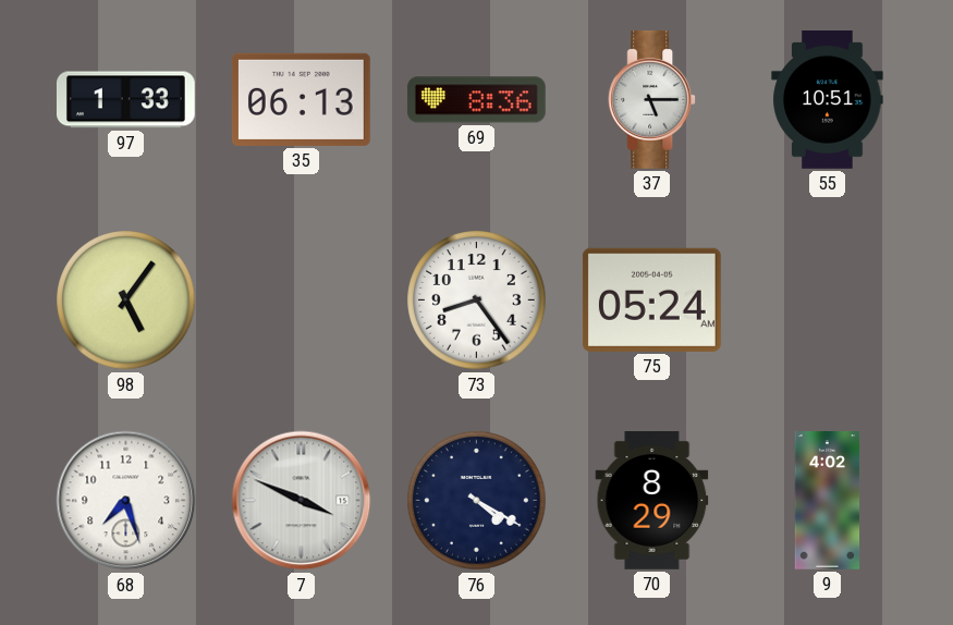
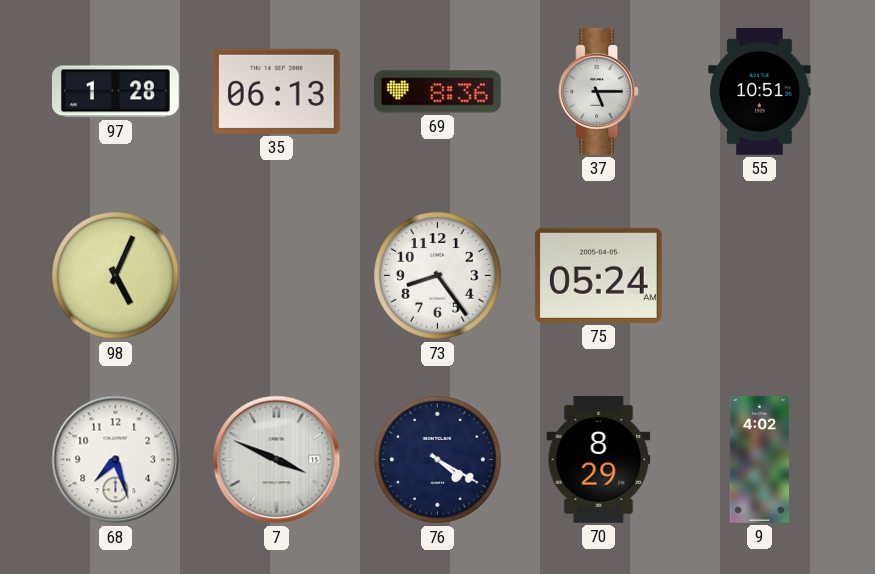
97: 1:33 -> 1:28
98: 5:06 -> 5:04
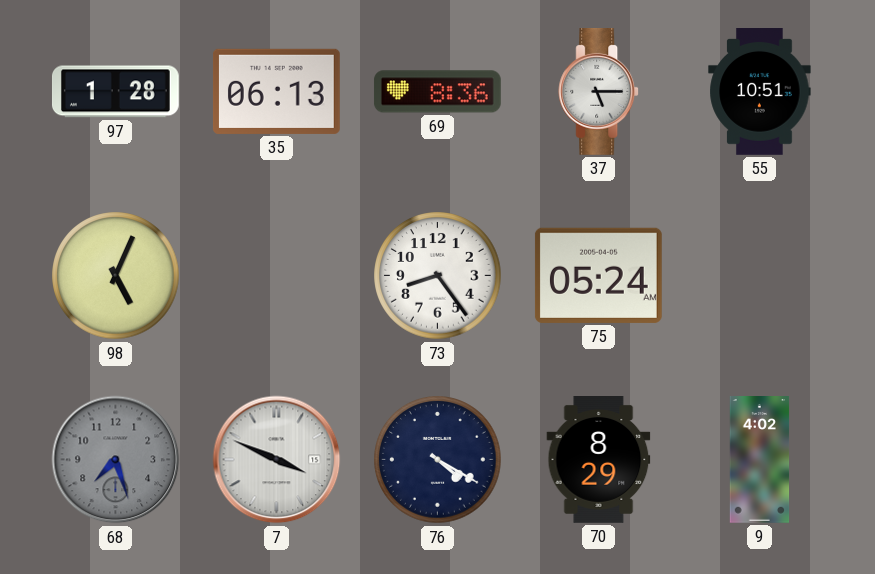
68 dial: white -> grey
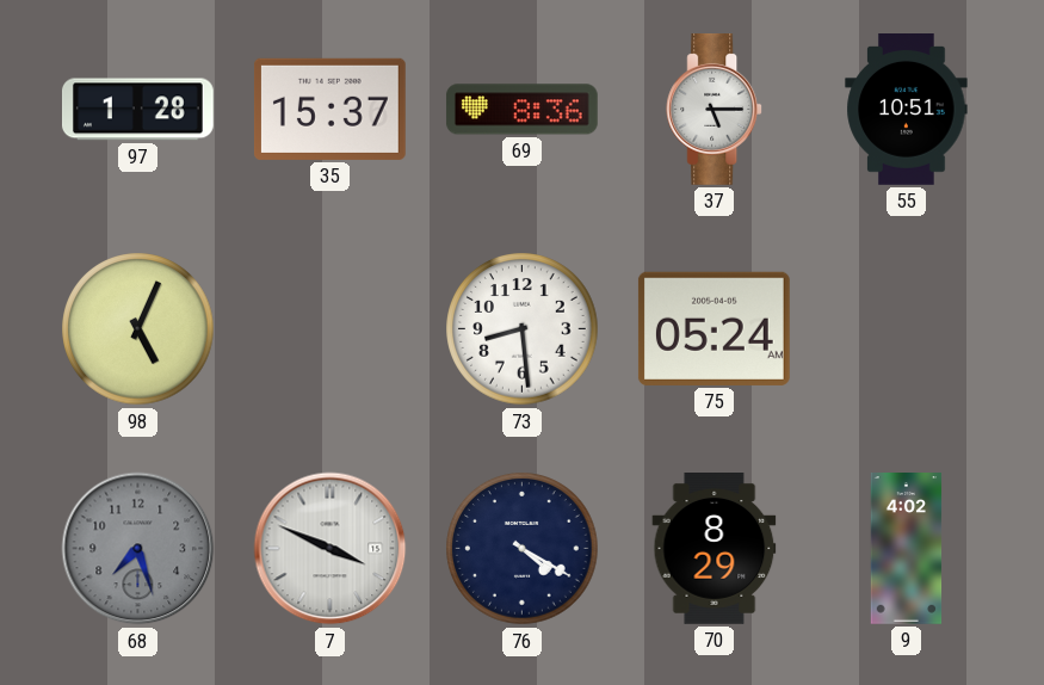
35: 06:13 -> 15:37
73: 8:24 -> 8:29
